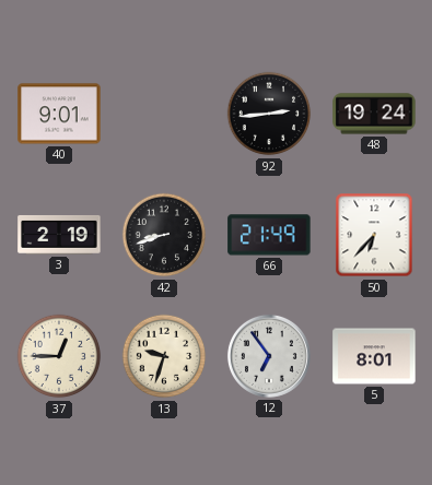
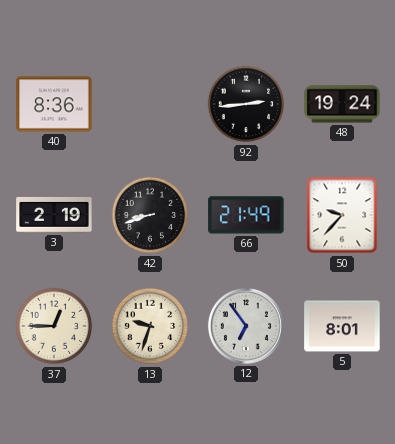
40: 9:01 -> 8:36
50: 6:37 -> 9:37
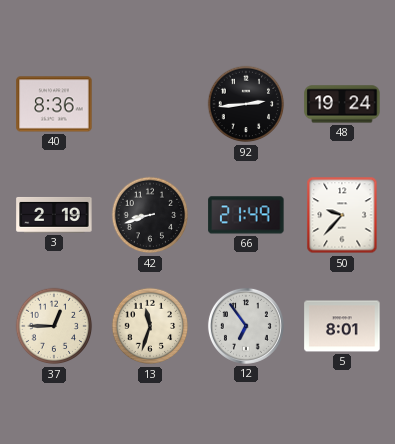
13: 9:33 -> 11:33
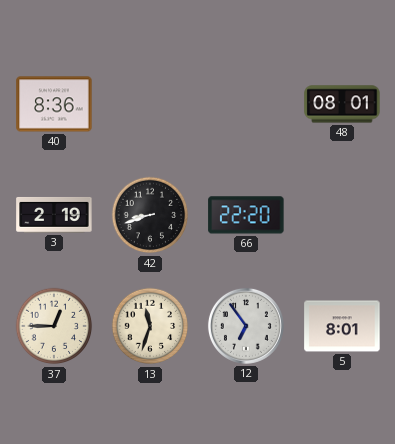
92: 2:44 -> none
48: 19:24 -> 08:01
66: 21:49 -> 22:20
50: 9:37 -> none
